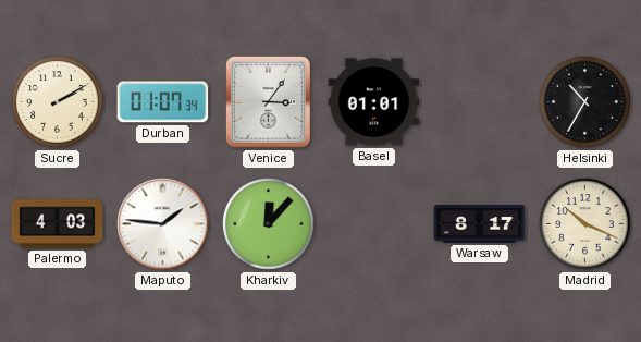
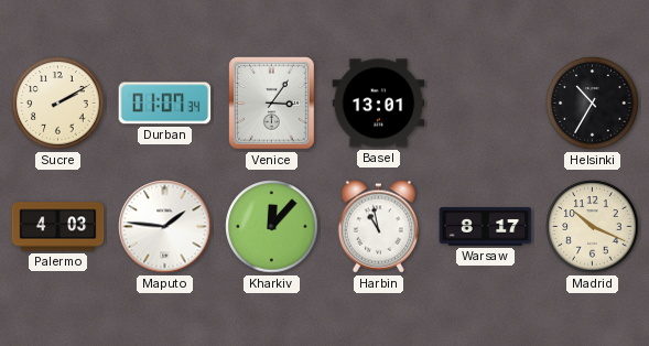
Basel: 01:01 -> 13:01
Harbin: none -> 10:58
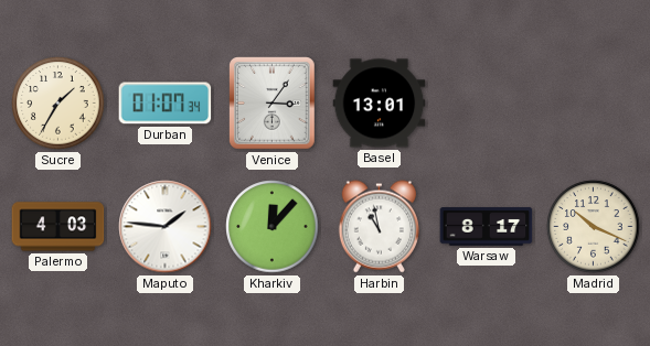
Sucre: 2:10 -> 1:35
Helsinki: 10:35 -> none
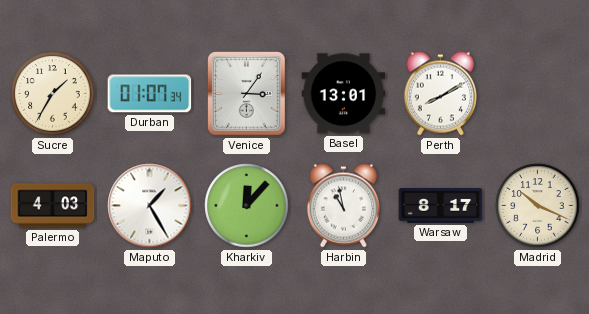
Perth: none -> 8:10
Maputo: 1:46 -> 1:25
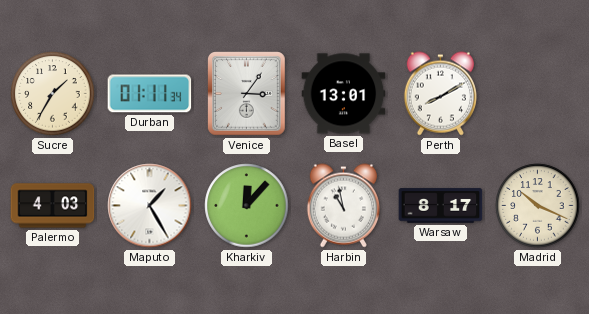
Durban: 01:07 -> 01:11
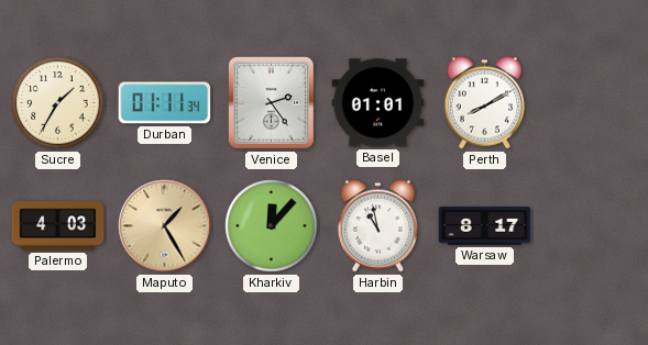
Venice: 3:06 -> 2:24
Basel: 13:01 -> 01:01
Maputo dial: white -> champagne
Madrid: 10:19 -> none
